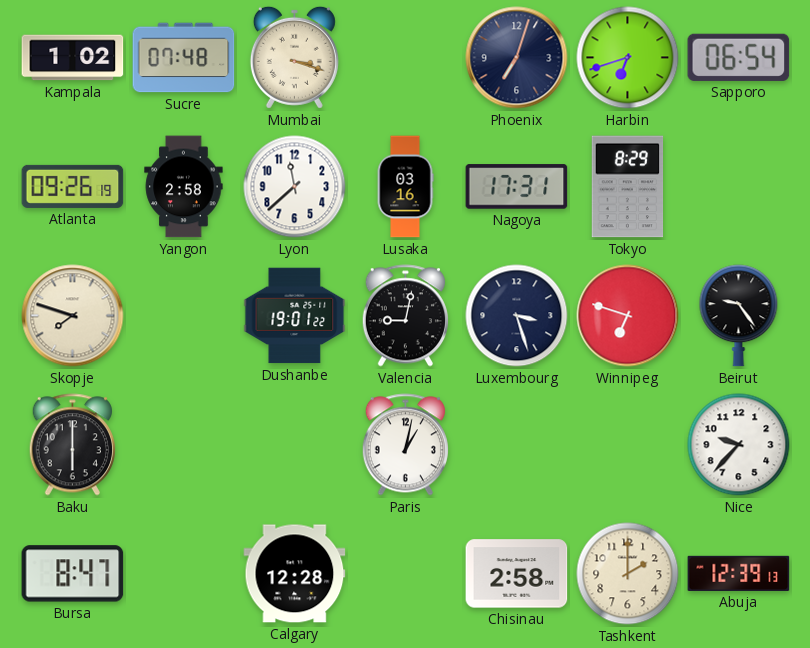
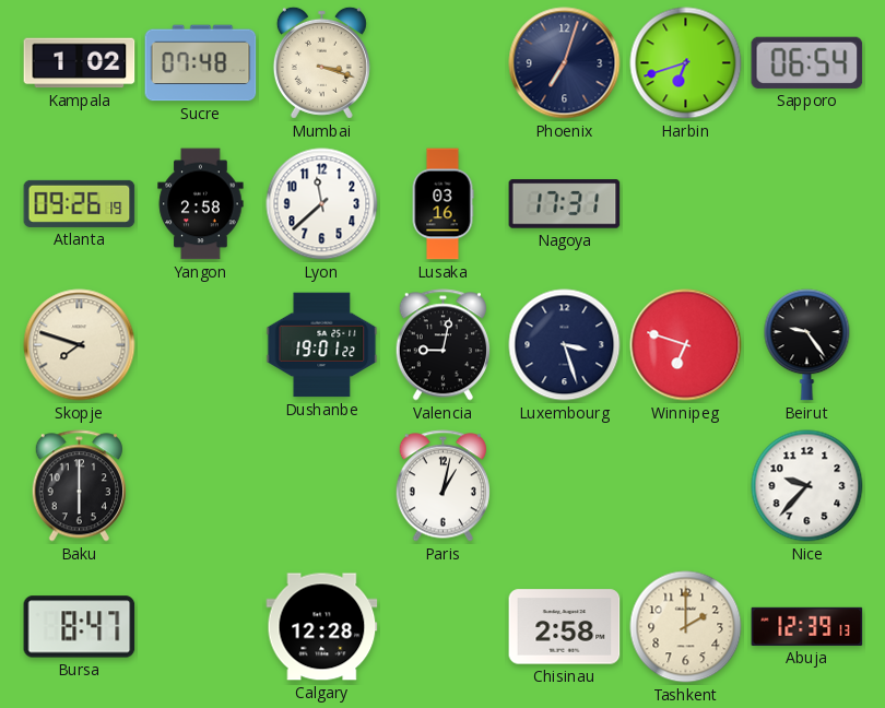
Tokyo: 8:29 -> none
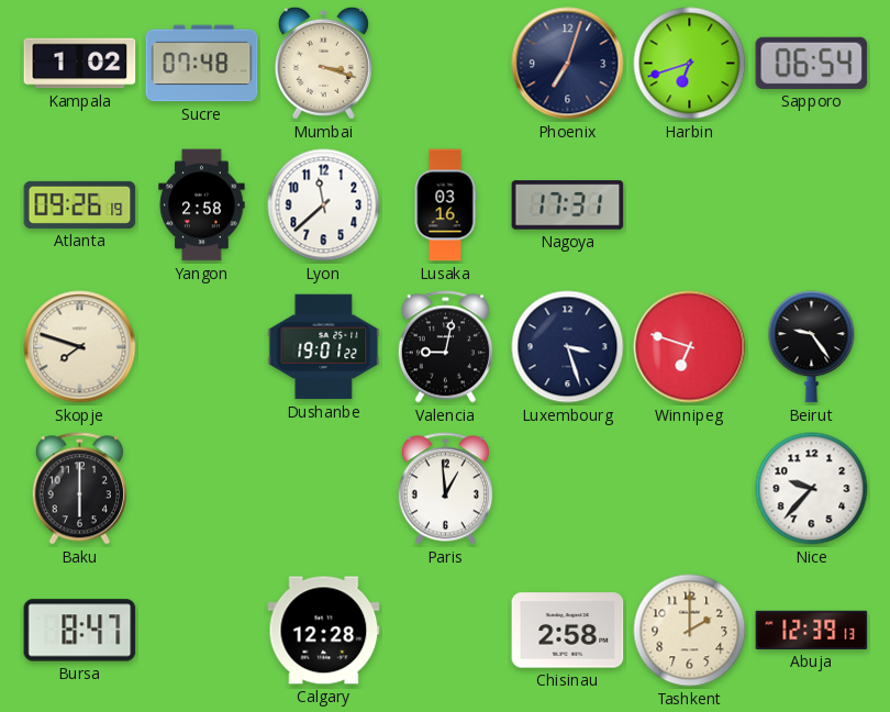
Paris: 1:02 -> 12:59
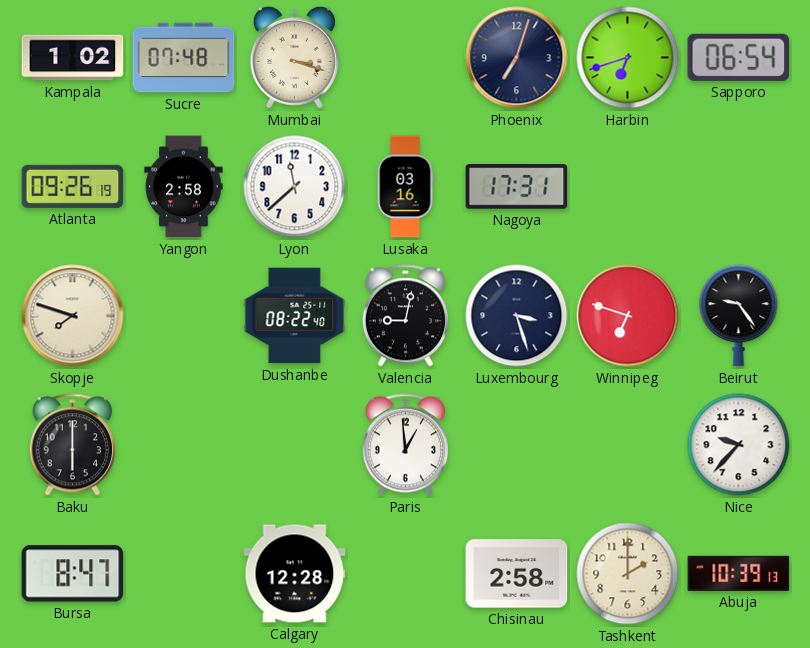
Dushanbe: 19:01 -> 08:22
Abuja: 12:39 -> 10:39
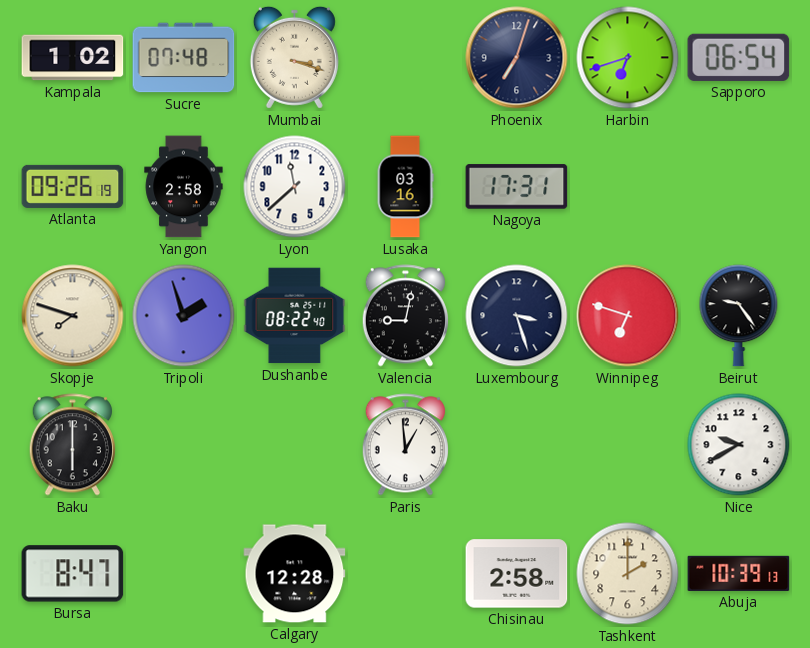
Tripoli: none -> 1:57
Nice: 9:37 -> 9:40
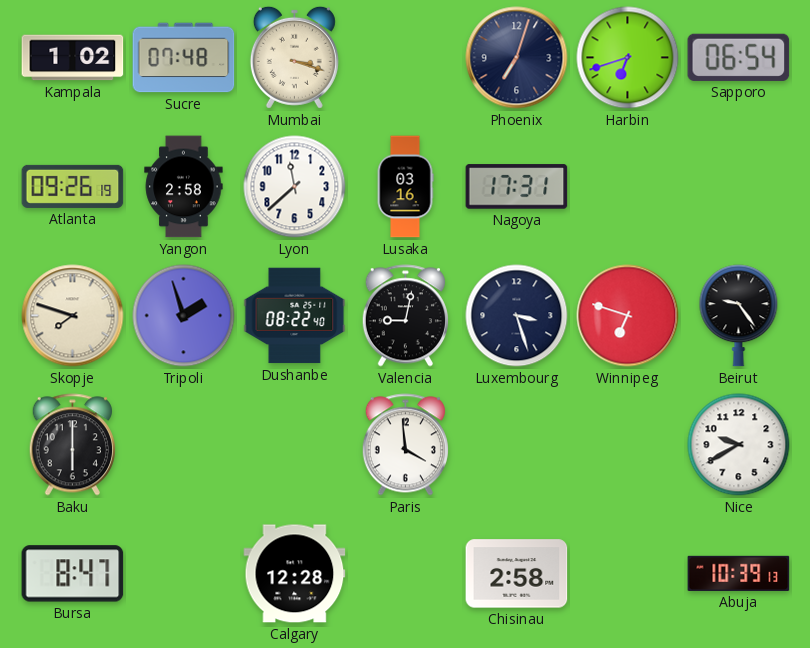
Paris: 12:59 -> 3:59
Tashkent: 2:00 -> none
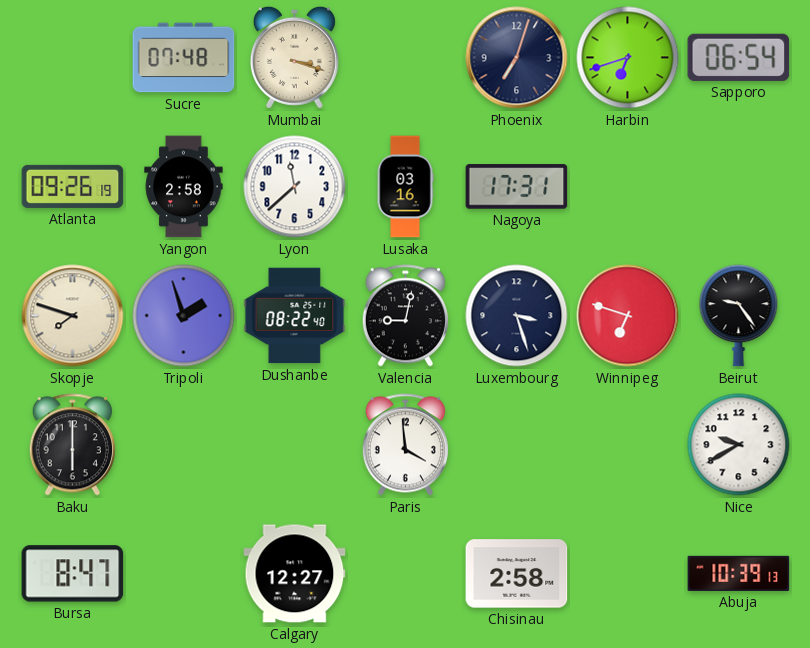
Kampala: 1:02 -> none
Calgary: 12:28 -> 12:27
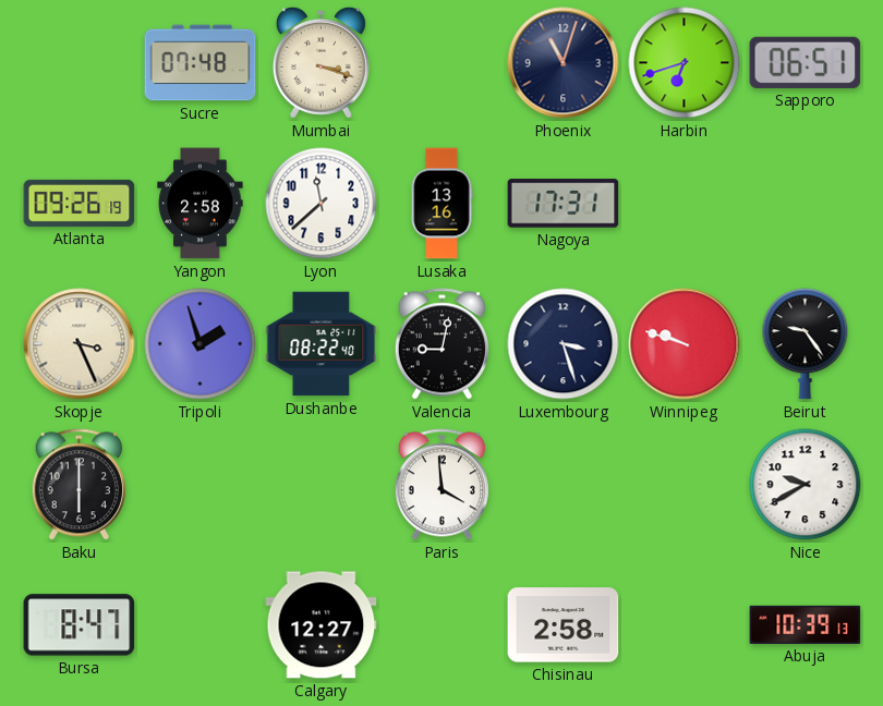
Phoenix: 7:03 -> 11:03
Sapporo: 06:54 -> 06:51
Lusaka: 03:16 -> 13:16
Skopje: 7:48 -> 3:26
Winnipeg: 6:48 -> 9:48
